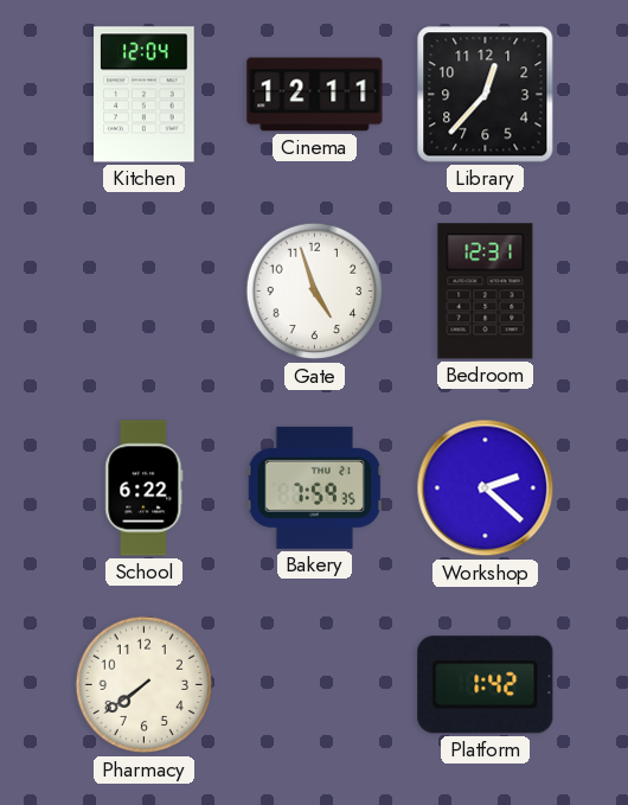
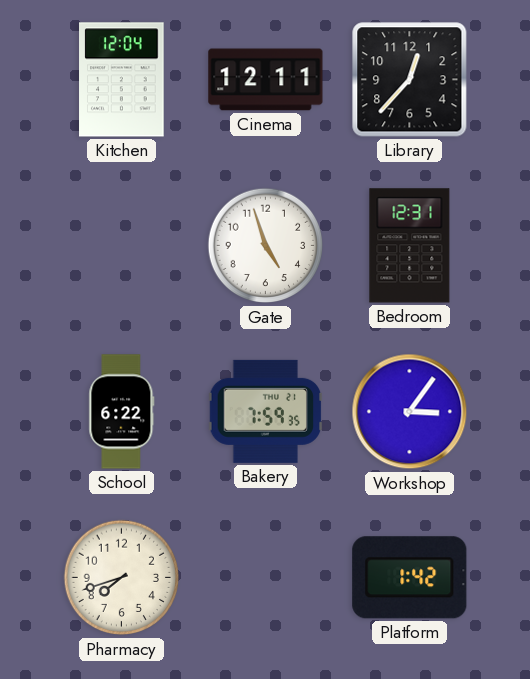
Workshop: 2:22 -> 3:06
Pharmacy: 7:39 -> 7:42
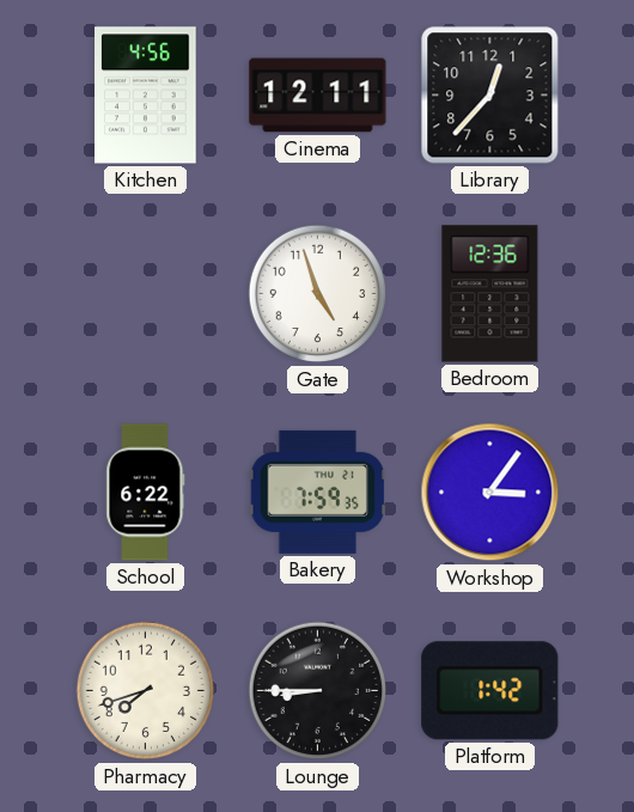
Kitchen: 12:04 -> 4:56
Bedroom: 12:31 -> 12:36
Lounge: none -> 8:45
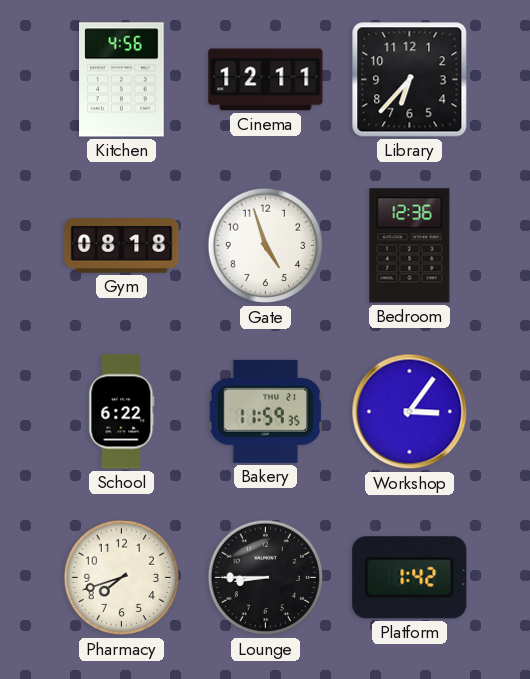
Library: 12:37 -> 6:37
Gym: none -> 08:18
Bakery: 7:59 -> 11:59
